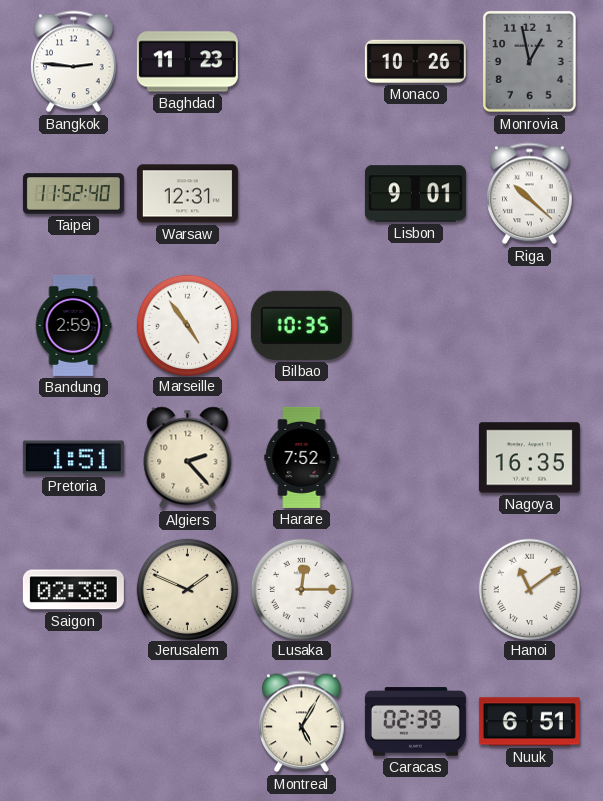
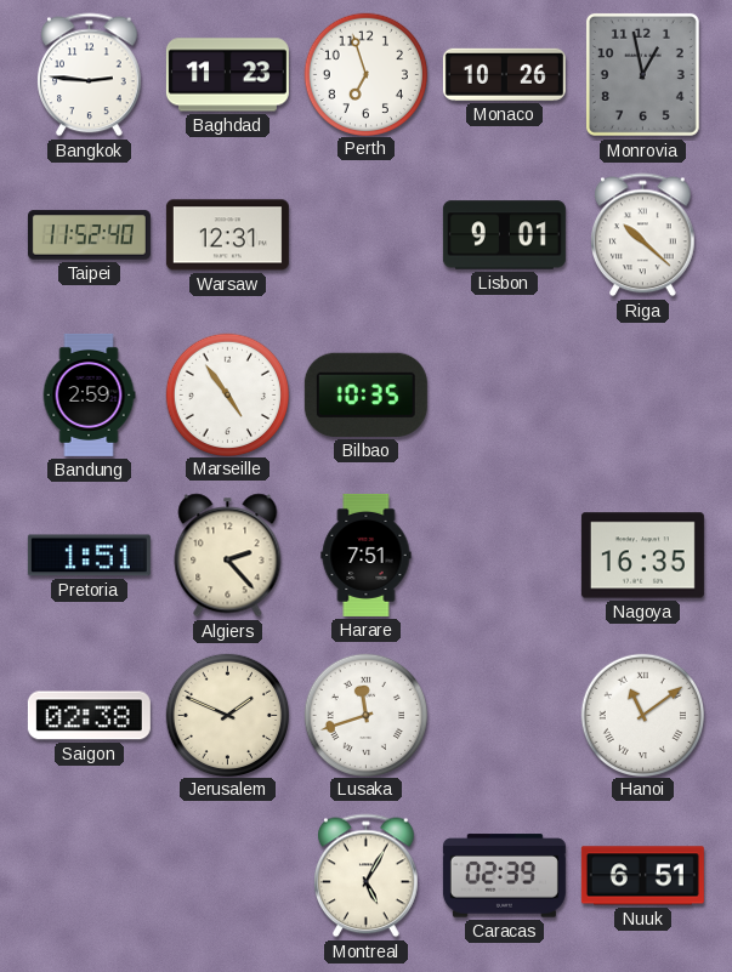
Perth: none -> 6:57
Harare: 7:52 -> 7:51
Lusaka: 12:15 -> 11:42
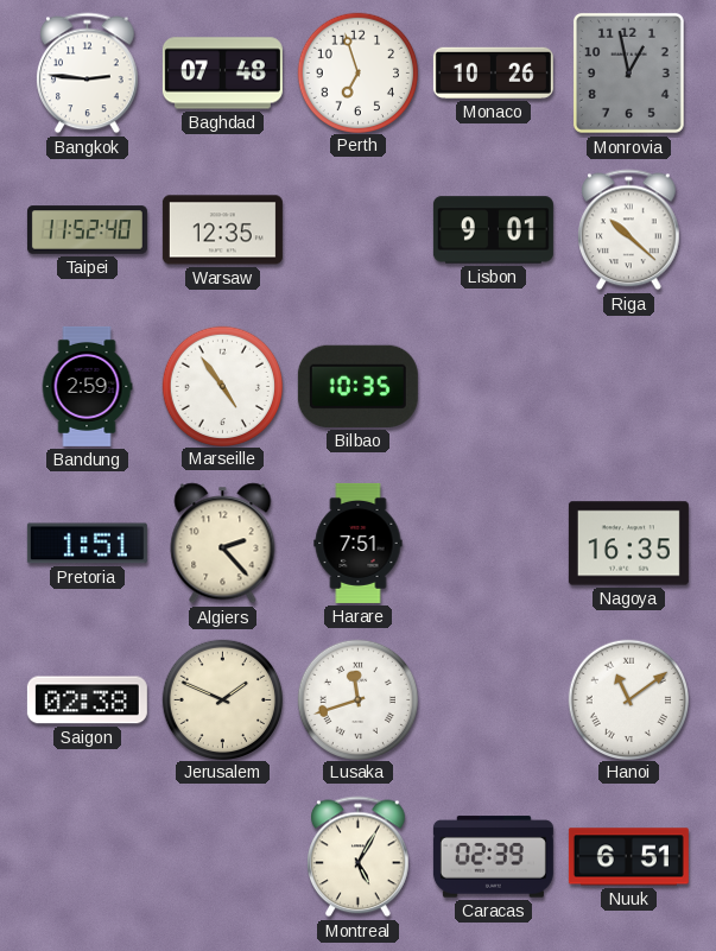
Baghdad: 11:23 -> 07:48
Warsaw: 12:31 -> 12:35
